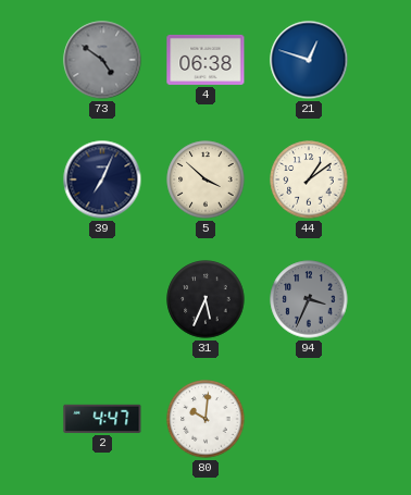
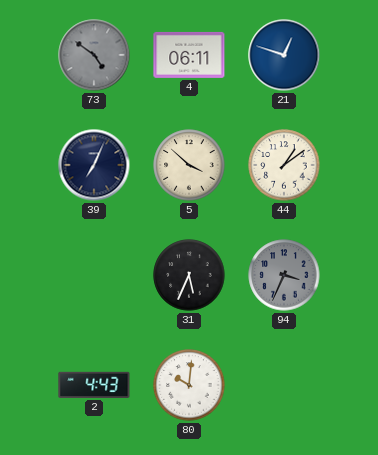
4: 06:38 -> 06:11
2: 4:47 -> 4:43
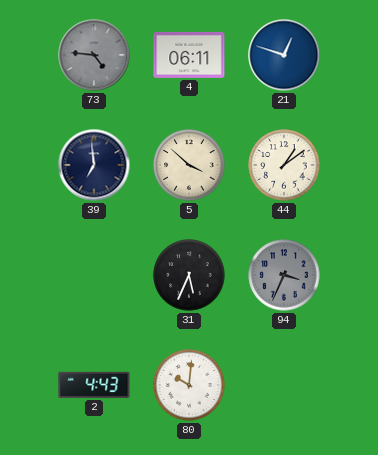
73: 4:51 -> 4:46
39: 7:04 -> 6:59
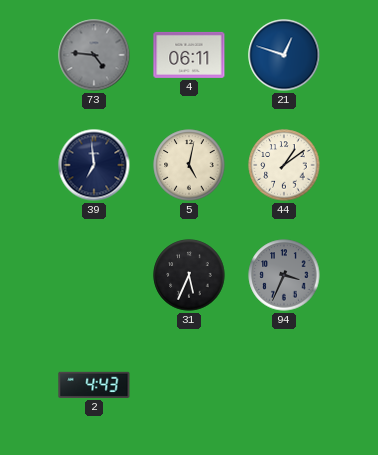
5: 3:52 -> 5:02
80: 10:01 -> none
